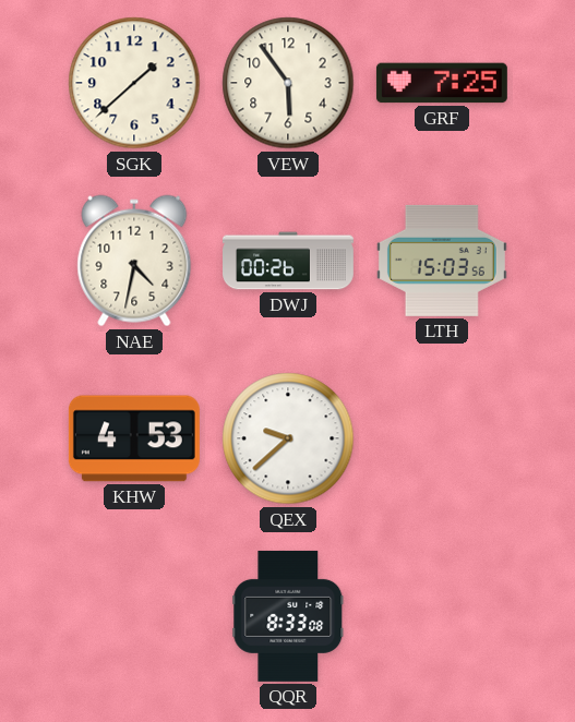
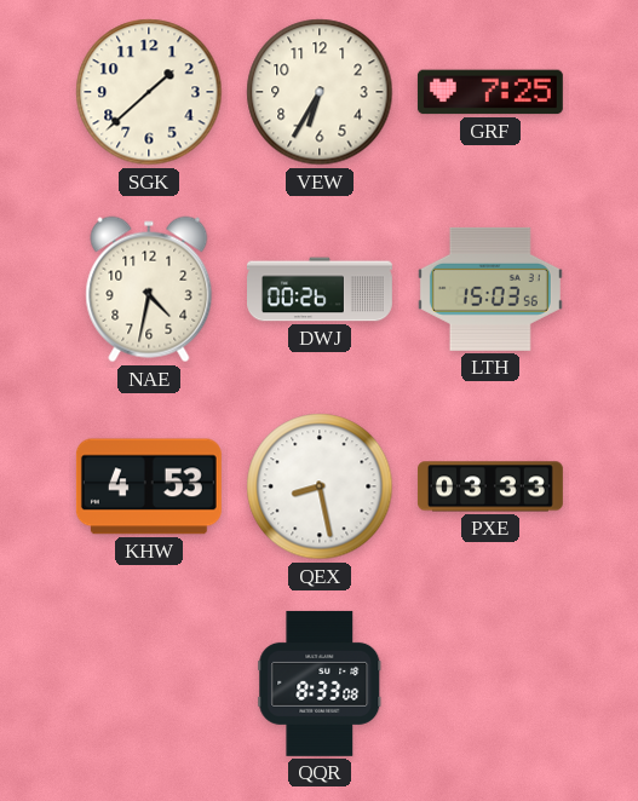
VEW: 5:54 -> 6:35
QEX: 9:38 -> 8:28
PXE: none -> 03:33
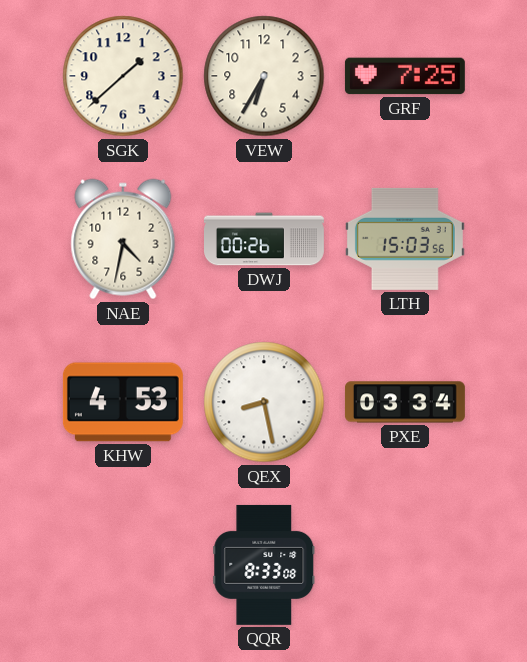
PXE: 03:33 -> 03:34
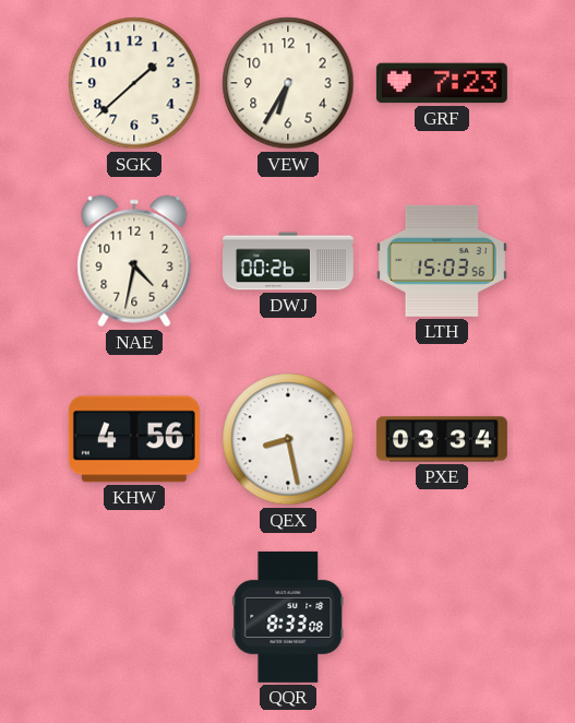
GRF: 7:25 -> 7:23
KHW: 4:53 -> 4:56
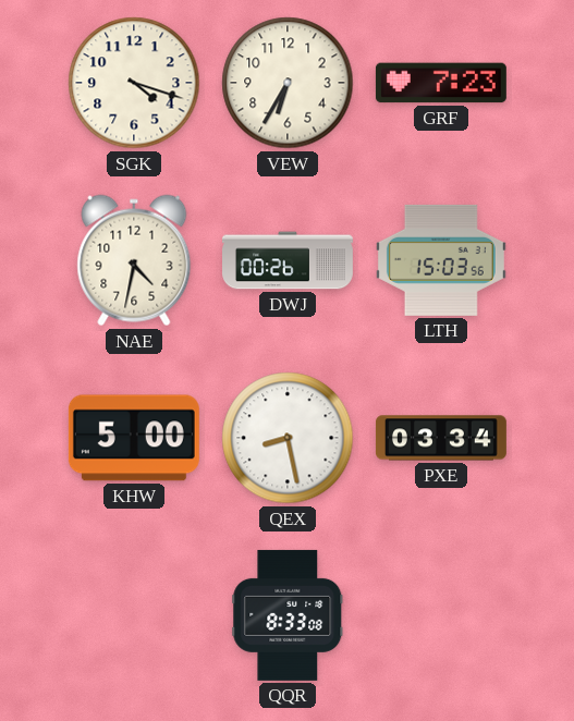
SGK: 1:38 -> 4:18
KHW: 4:56 -> 5:00
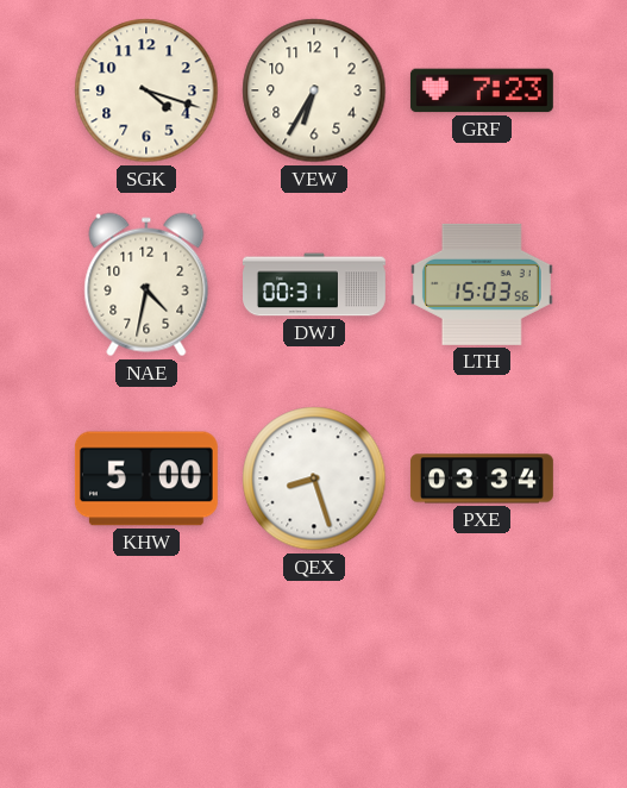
DWJ: 00:26 -> 00:31
QEX: 8:28 -> 8:27
QQR: 8:33 -> none
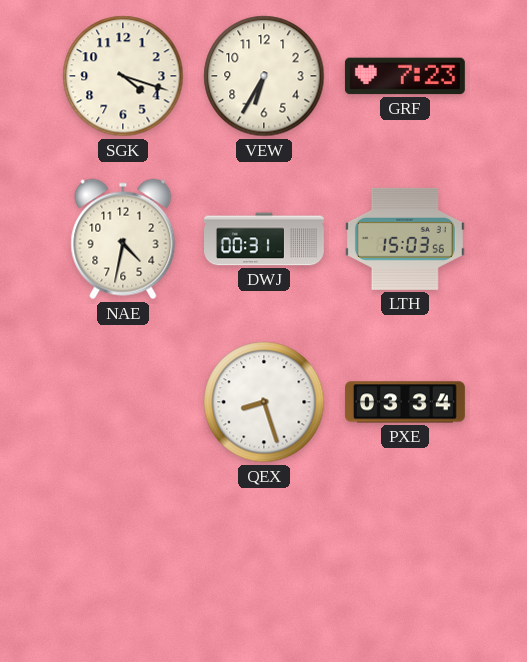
KHW: 5:00 -> none
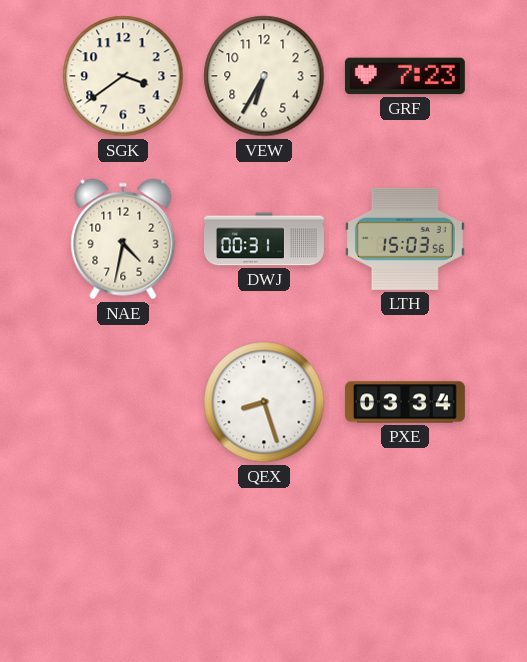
SGK: 4:18 -> 3:39
